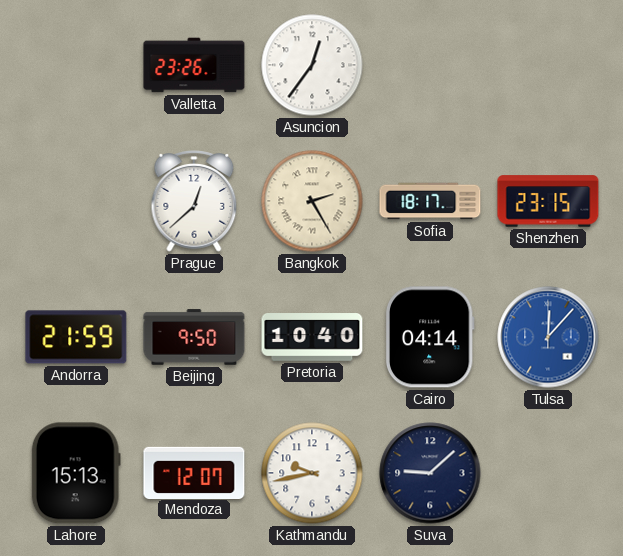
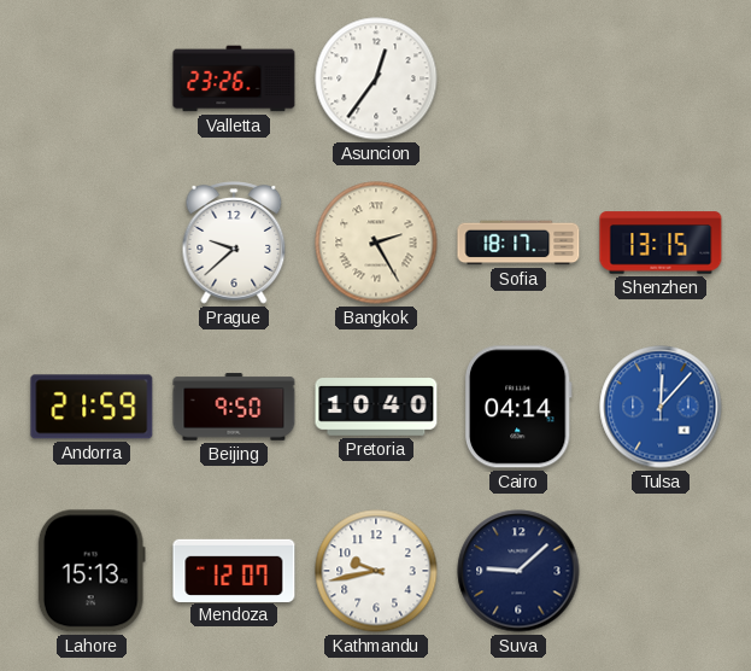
Prague: 12:38 -> 9:38
Shenzhen: 23:15 -> 13:15
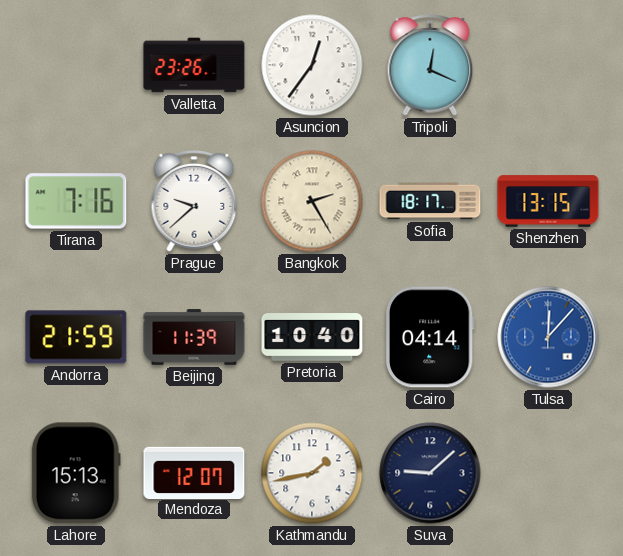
Tripoli: none -> 12:19
Tirana: none -> 7:16
Beijing: 9:50 -> 11:39
Kathmandu: 9:43 -> 1:43
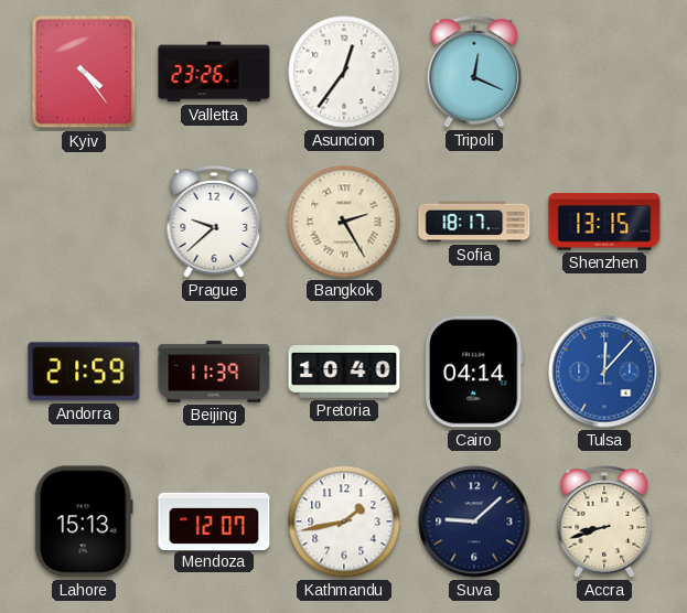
Kyiv: none -> 4:24
Tirana: 7:16 -> none
Accra: none -> 8:42
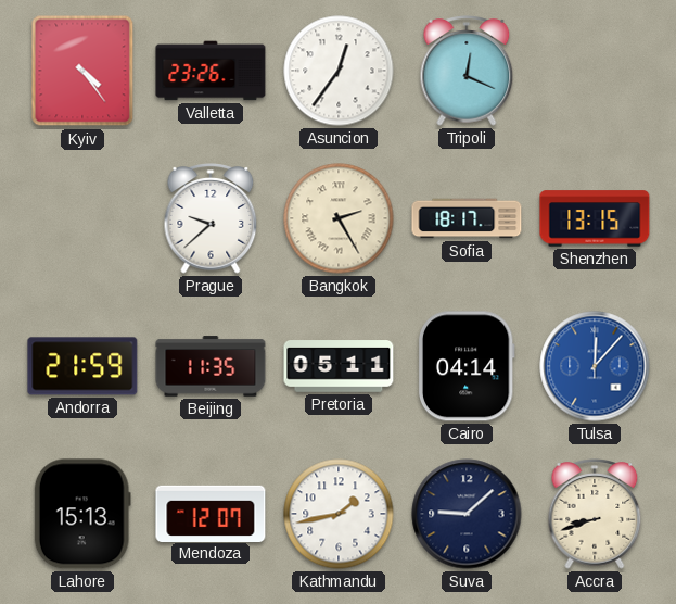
Beijing: 11:39 -> 11:35
Pretoria: 10:40 -> 05:11
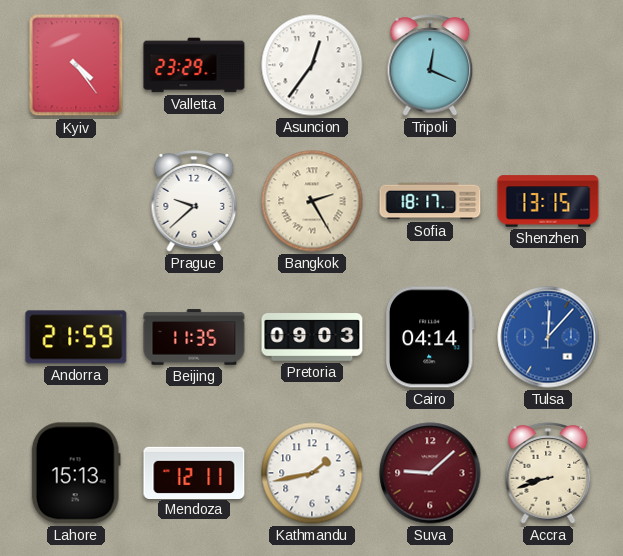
Valletta: 23:26 -> 23:29
Pretoria: 05:11 -> 09:03
Mendoza: 12:07 -> 12:11
Suva dial: navy -> burgundy
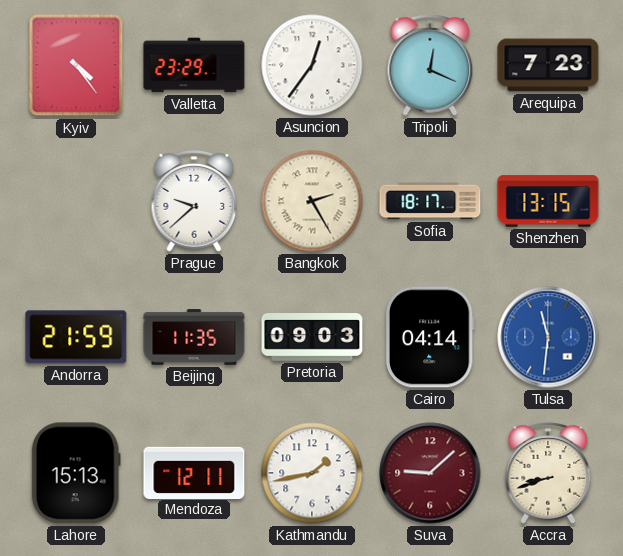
Arequipa: none -> 7:23
Tulsa: 12:07 -> 11:31
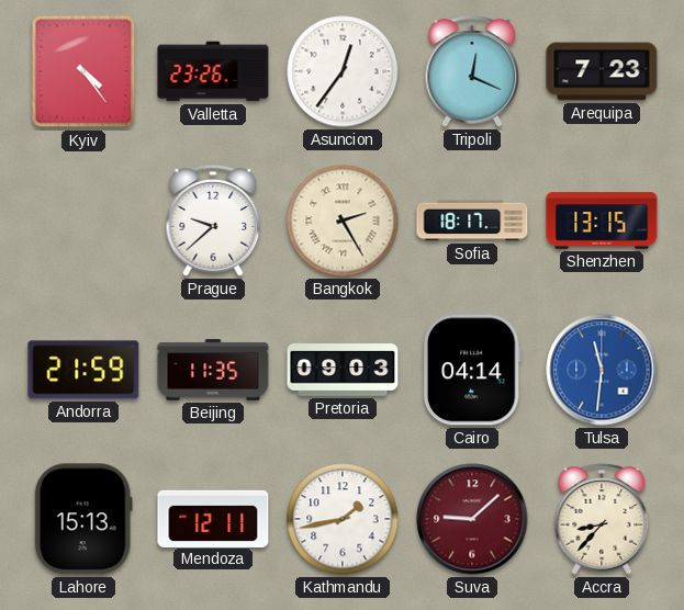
Valletta: 23:29 -> 23:26
Accra: 8:42 -> 8:37
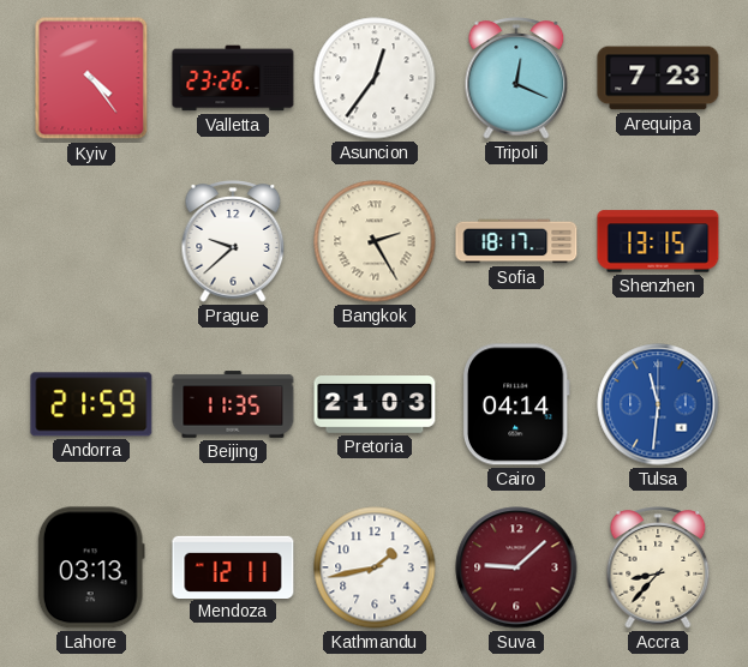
Pretoria: 09:03 -> 21:03
Lahore: 15:13 -> 03:13
